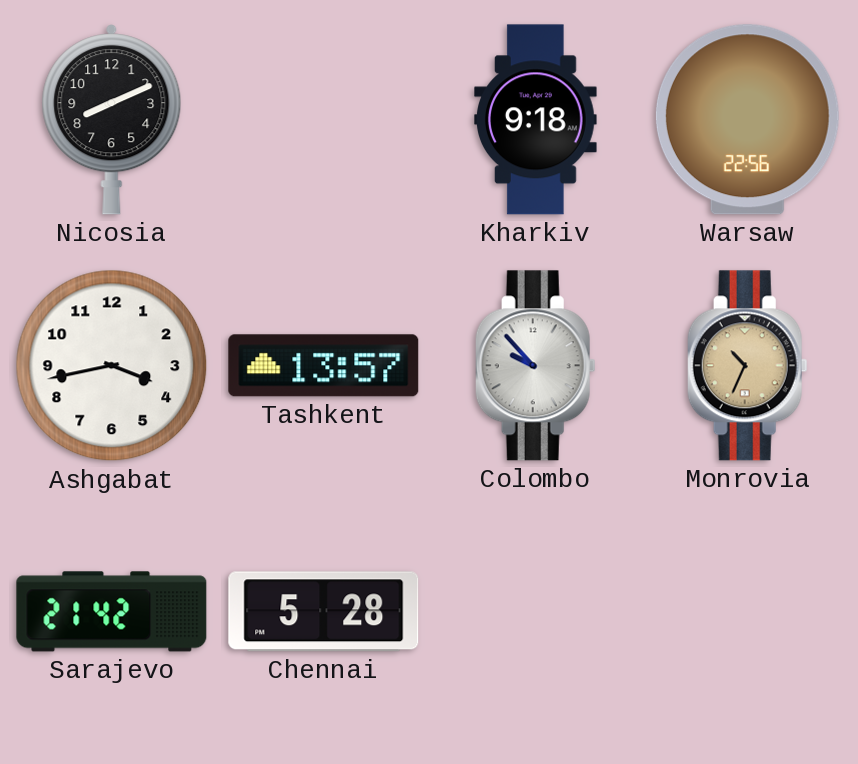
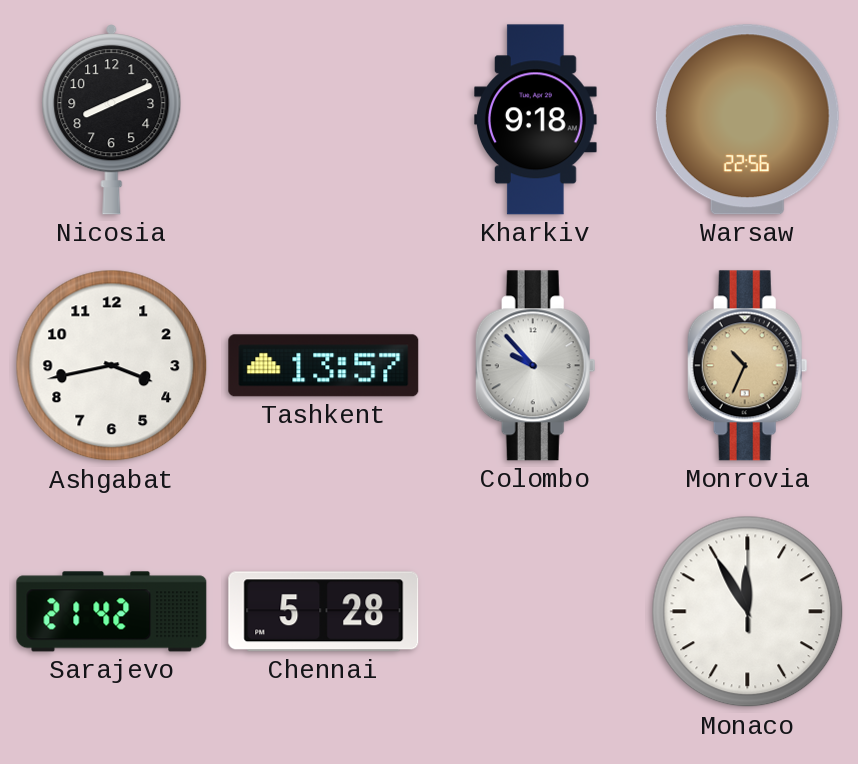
Monaco: none -> 11:55
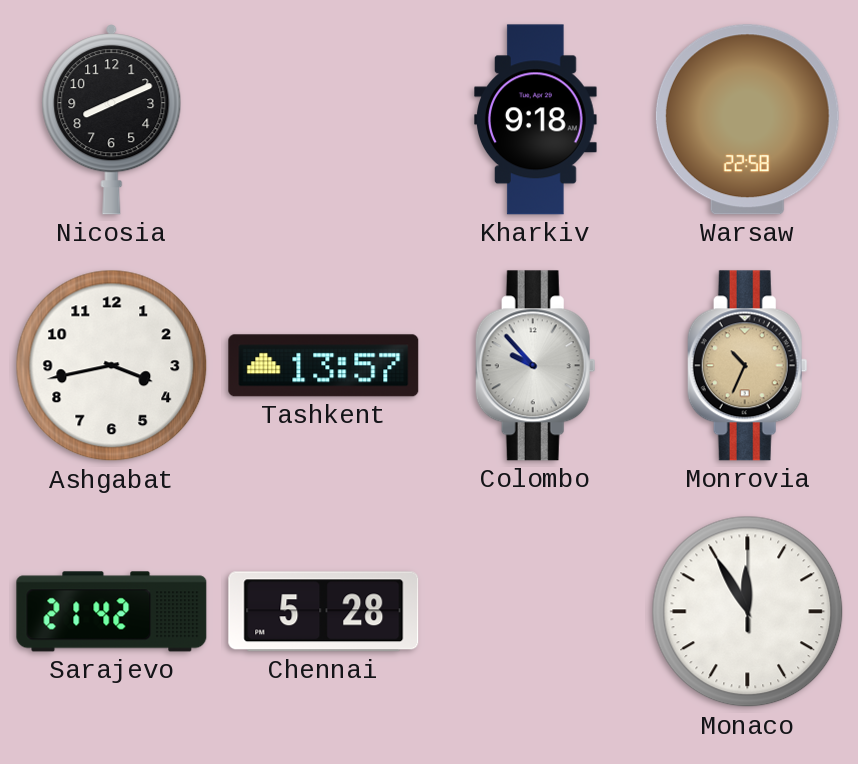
Warsaw: 22:56 -> 22:58
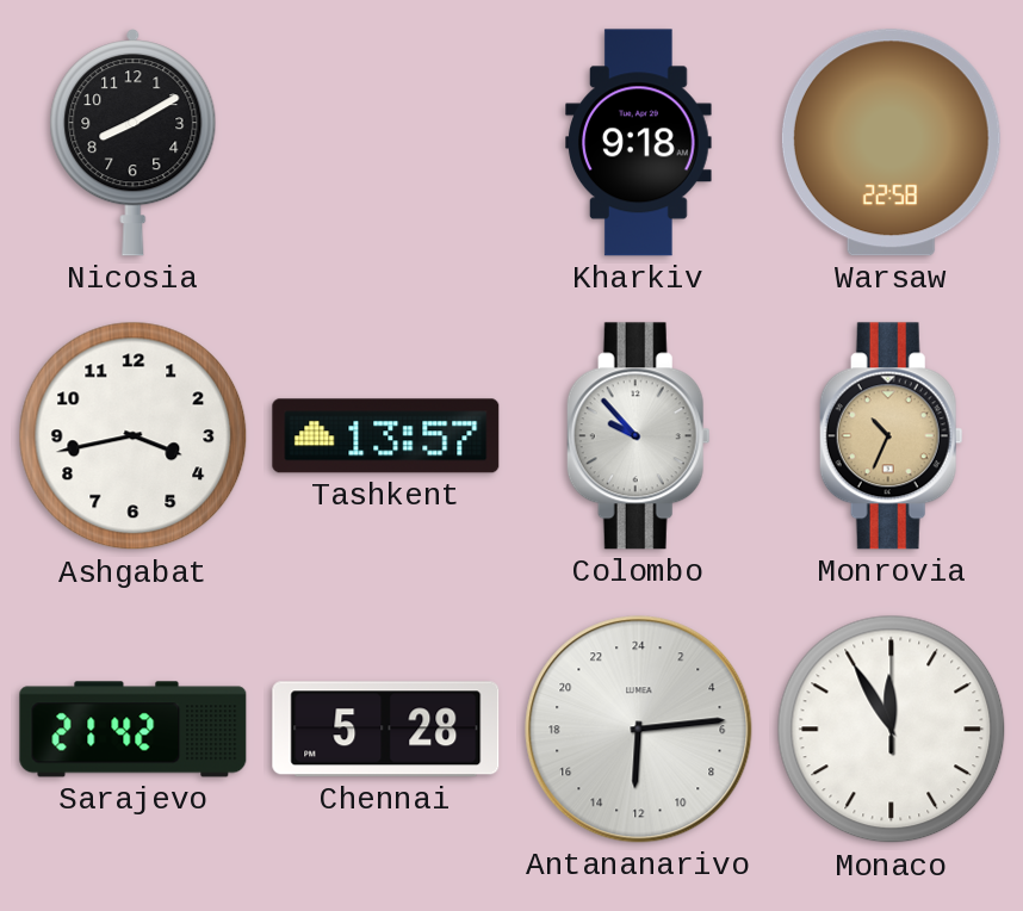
Nicosia: 8:11 -> 8:10
Antananarivo: none -> 12:14
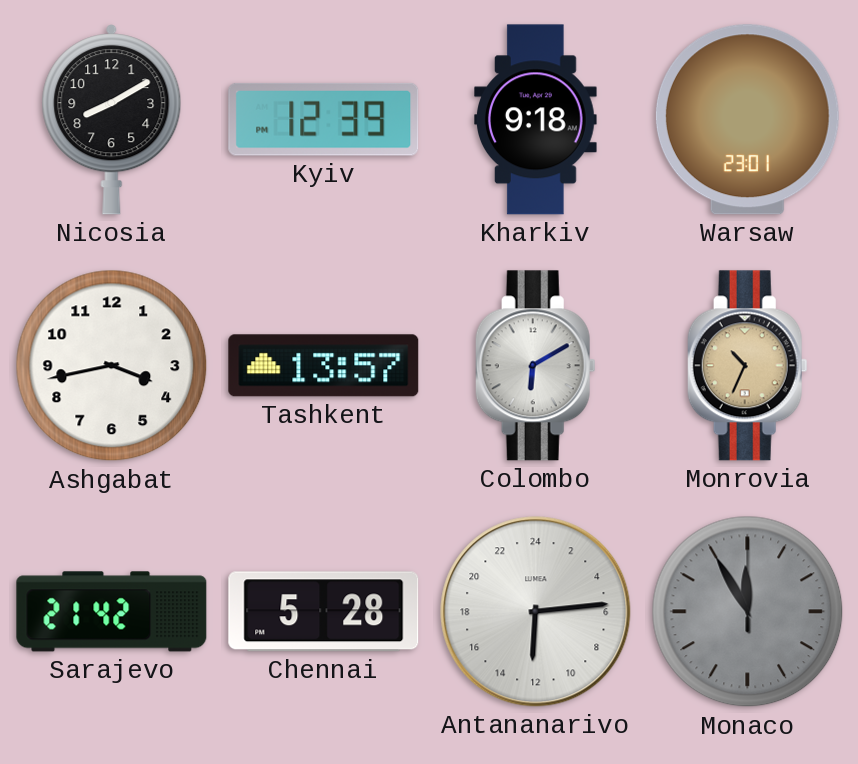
Kyiv: none -> 12:39
Warsaw: 22:58 -> 23:01
Colombo: 9:53 -> 6:10
Monaco dial: white -> grey
